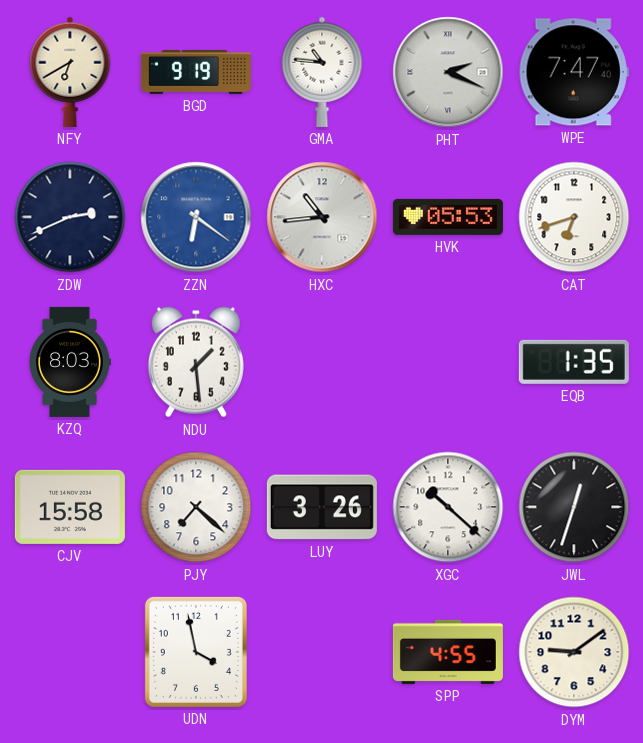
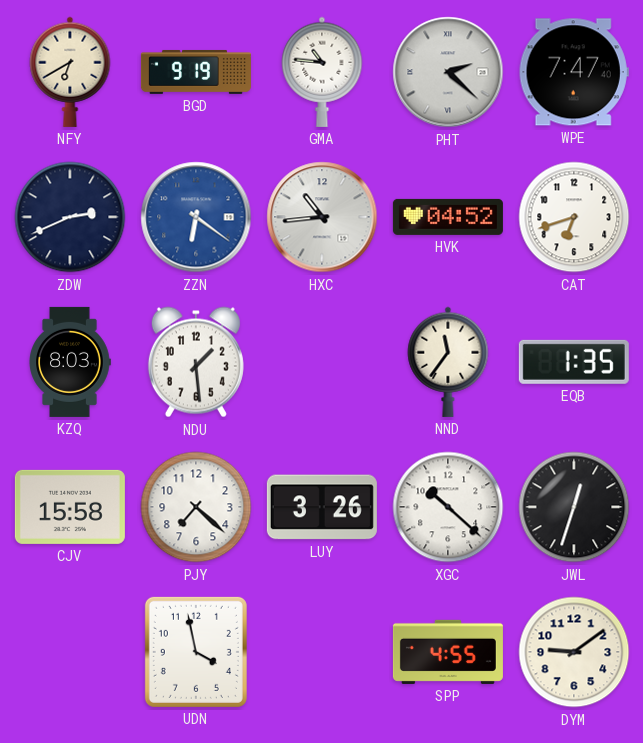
PHT: 2:19 -> 2:22
HVK: 05:53 -> 04:52
NND: none -> 11:36
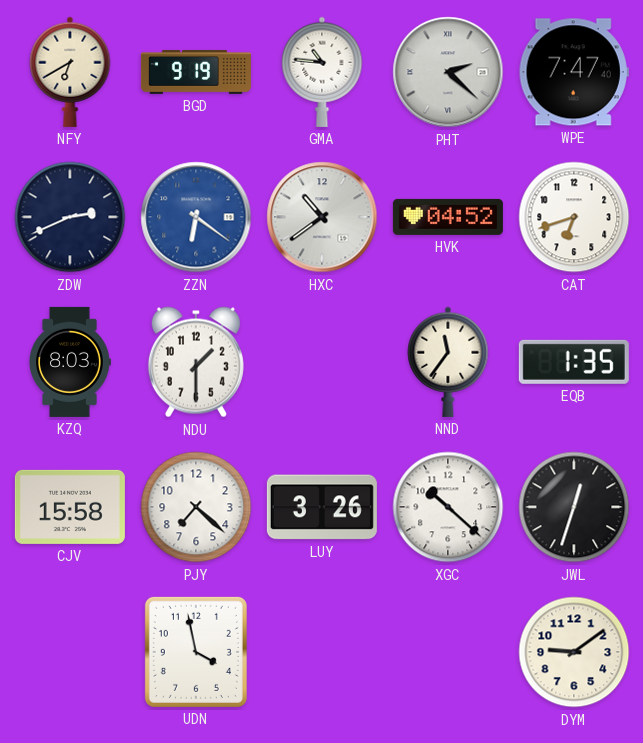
HXC: 10:44 -> 10:39
NDU: 1:29 -> 1:30
SPP: 4:55 -> none
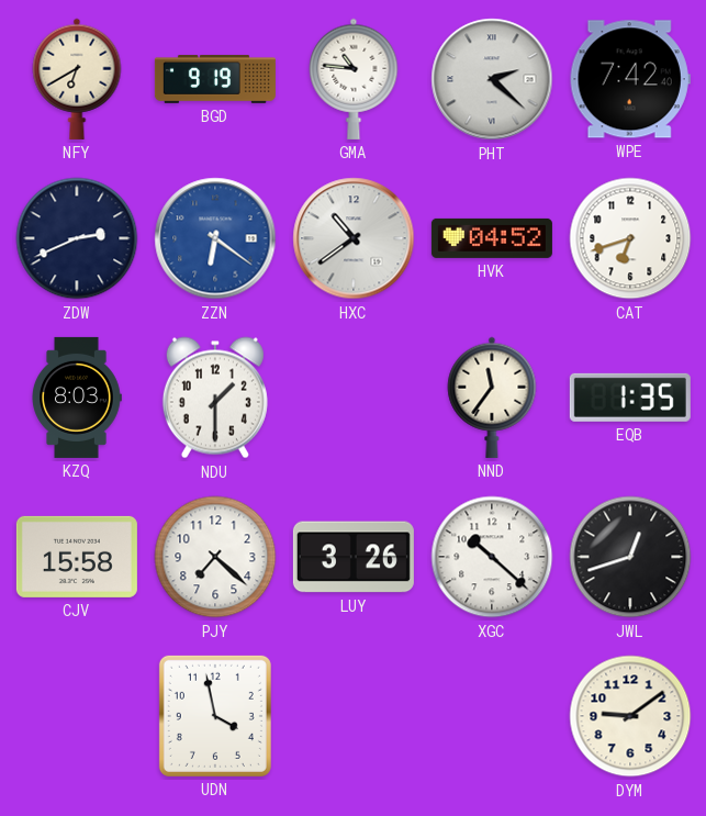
WPE: 7:47 -> 7:42
JWL: 12:33 -> 12:42
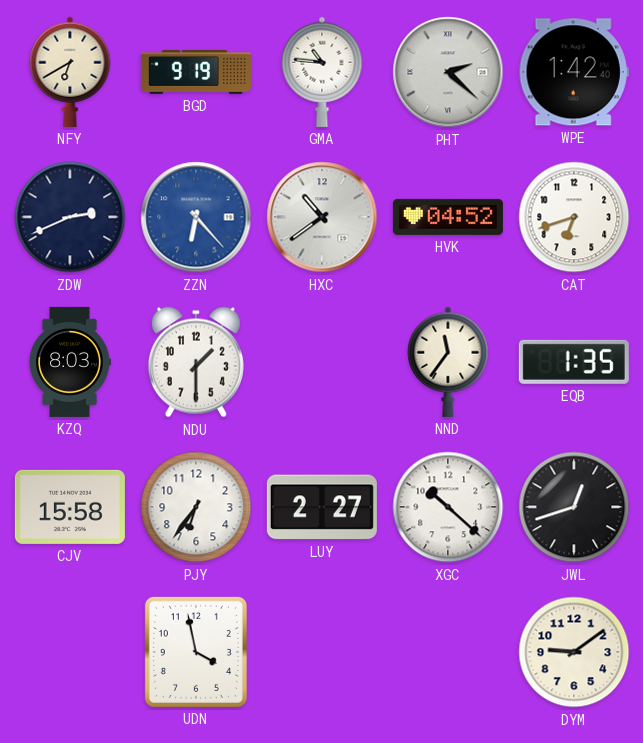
WPE: 7:42 -> 1:42
ZZN: 6:21 -> 6:23
PJY: 7:22 -> 6:36
LUY: 3:26 -> 2:27
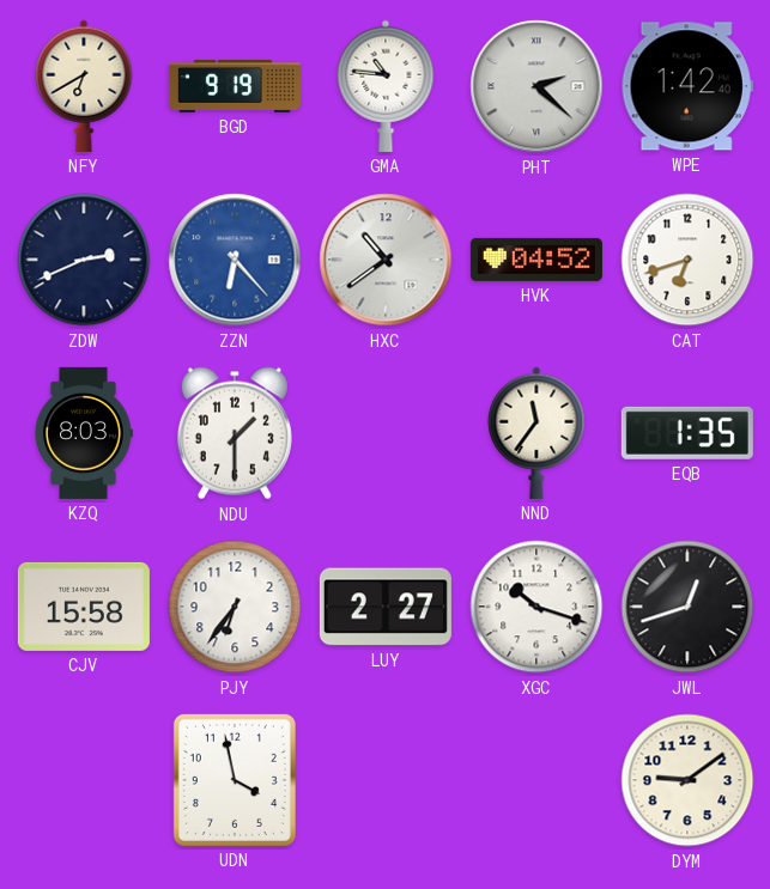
XGC: 10:22 -> 10:18
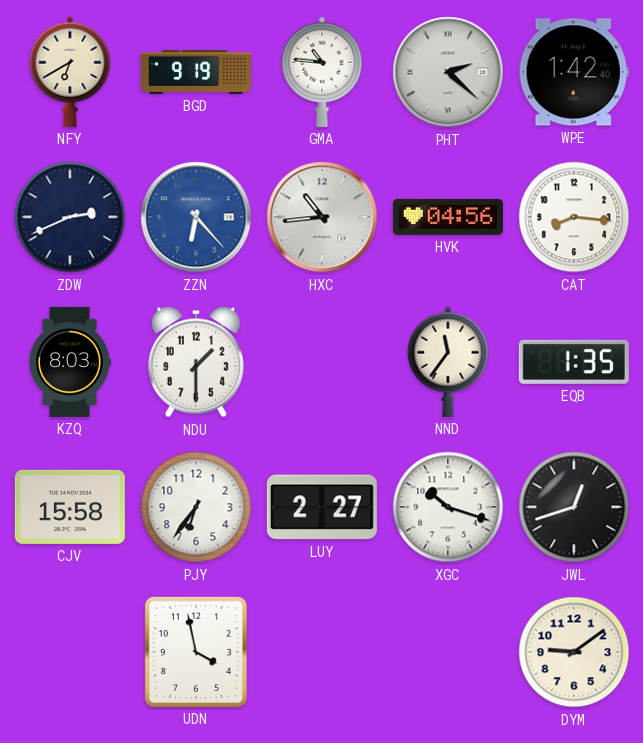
HXC: 10:39 -> 10:44
HVK: 04:52 -> 04:56
CAT: 6:42 -> 8:16
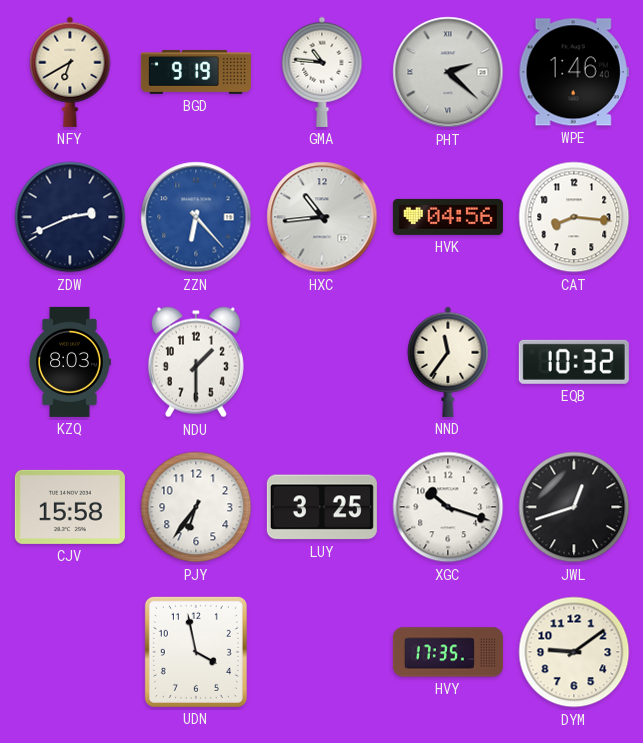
WPE: 1:42 -> 1:46
EQB: 1:35 -> 10:32
LUY: 2:27 -> 3:25
HVY: none -> 17:35
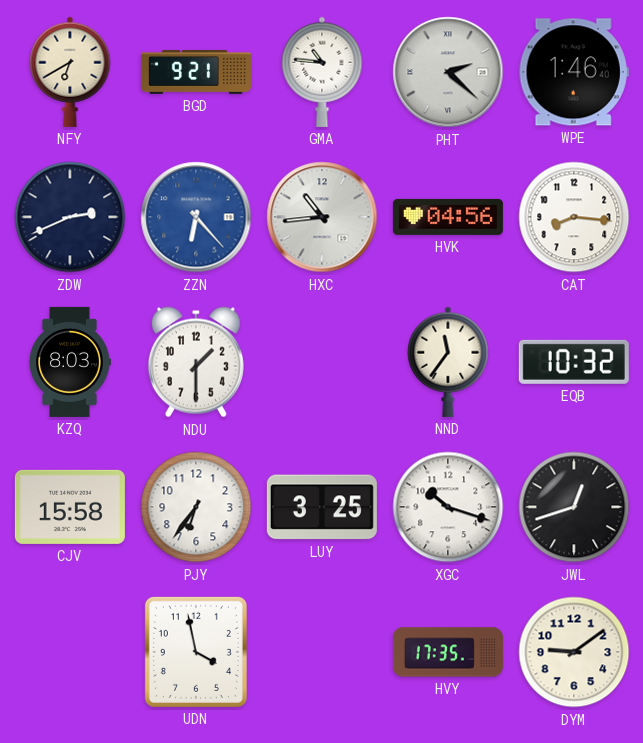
BGD: 9:19 -> 9:21
